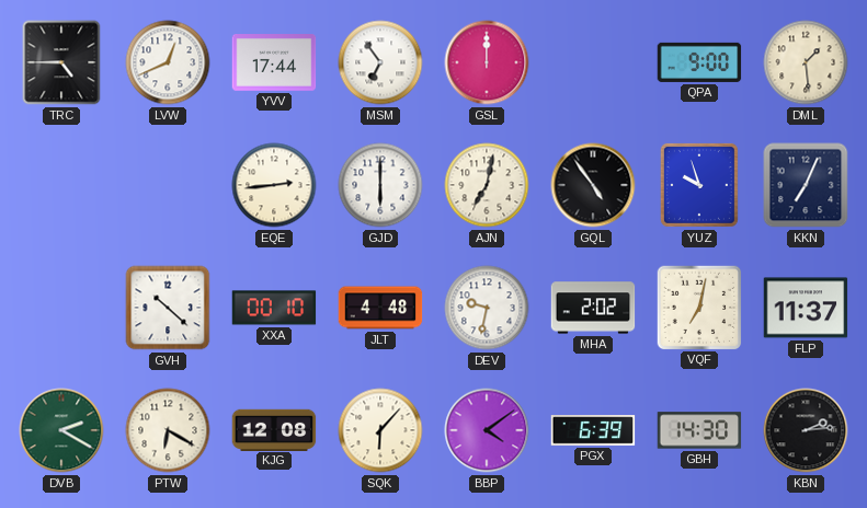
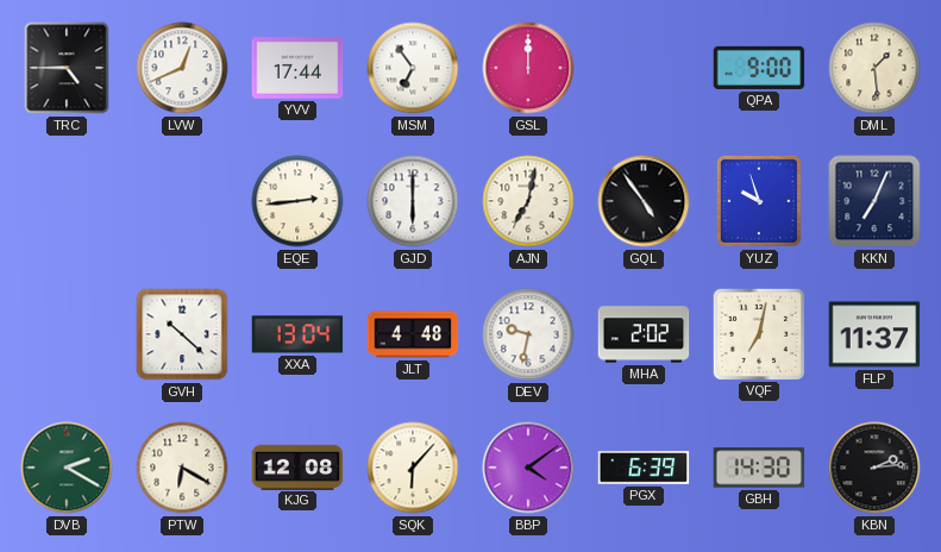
XXA: 00:10 -> 13:04
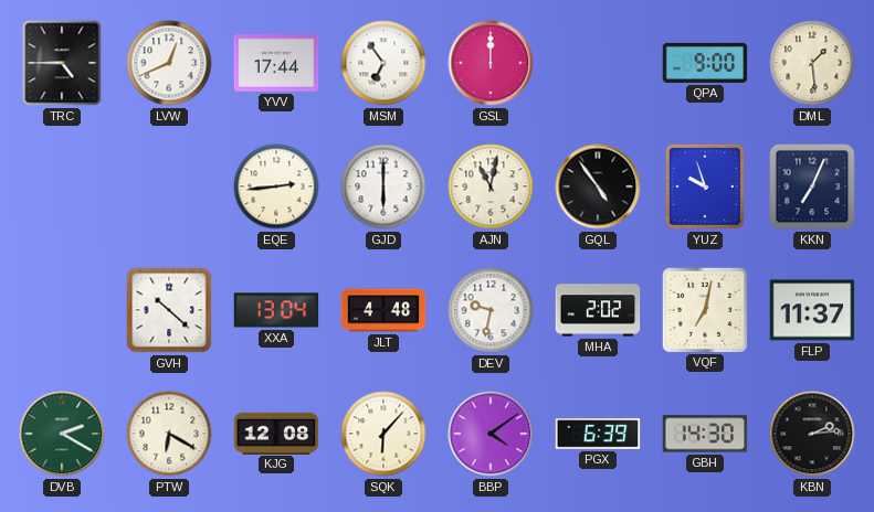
AJN: 7:02 -> 11:02
